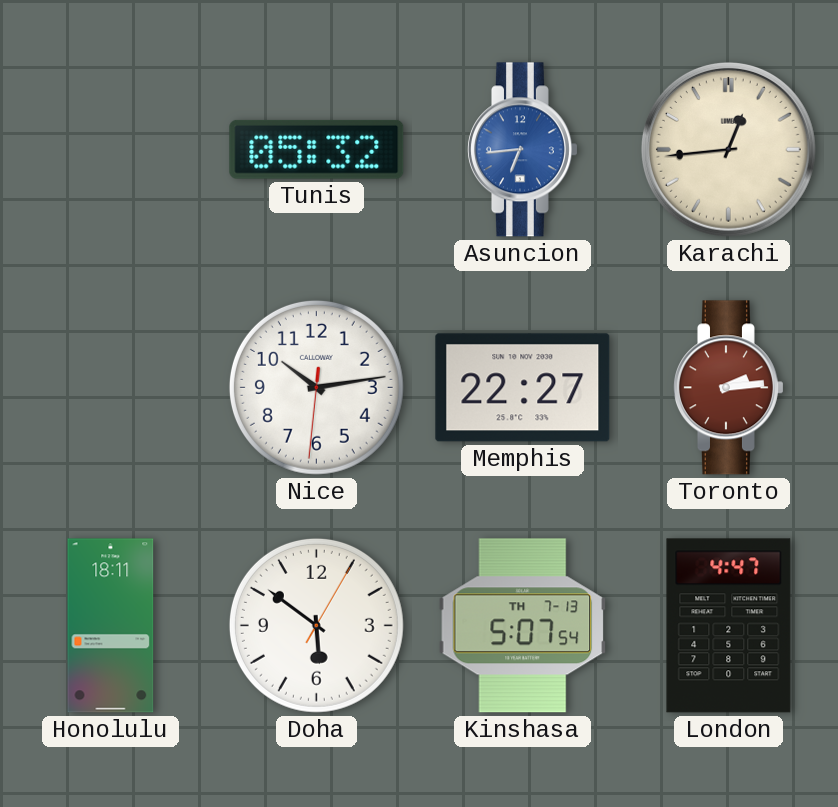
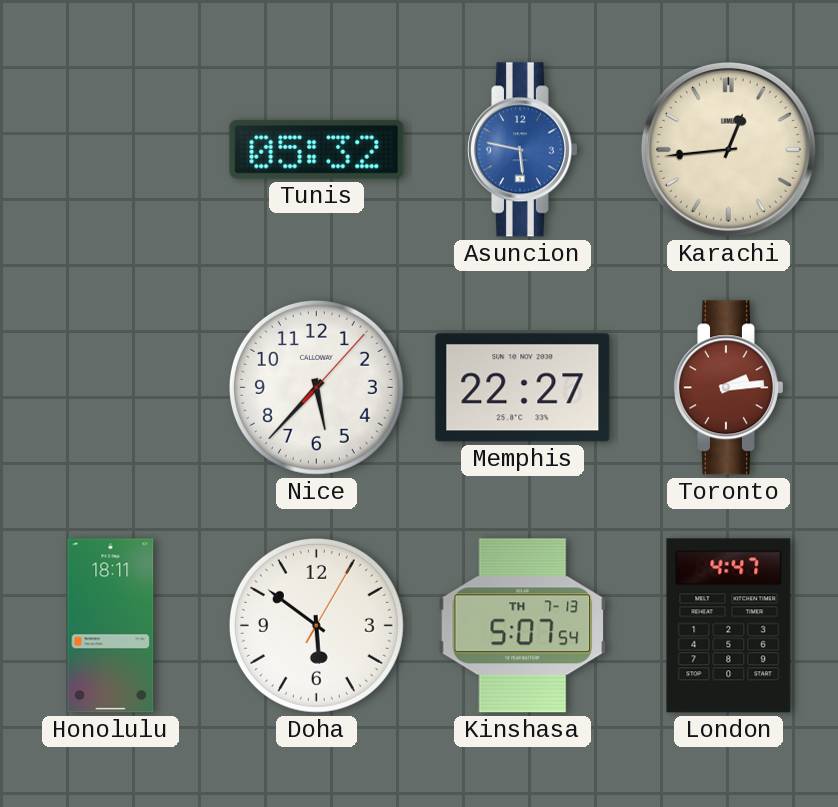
Asuncion: 6:44 -> 5:47
Nice: 10:13 -> 5:37
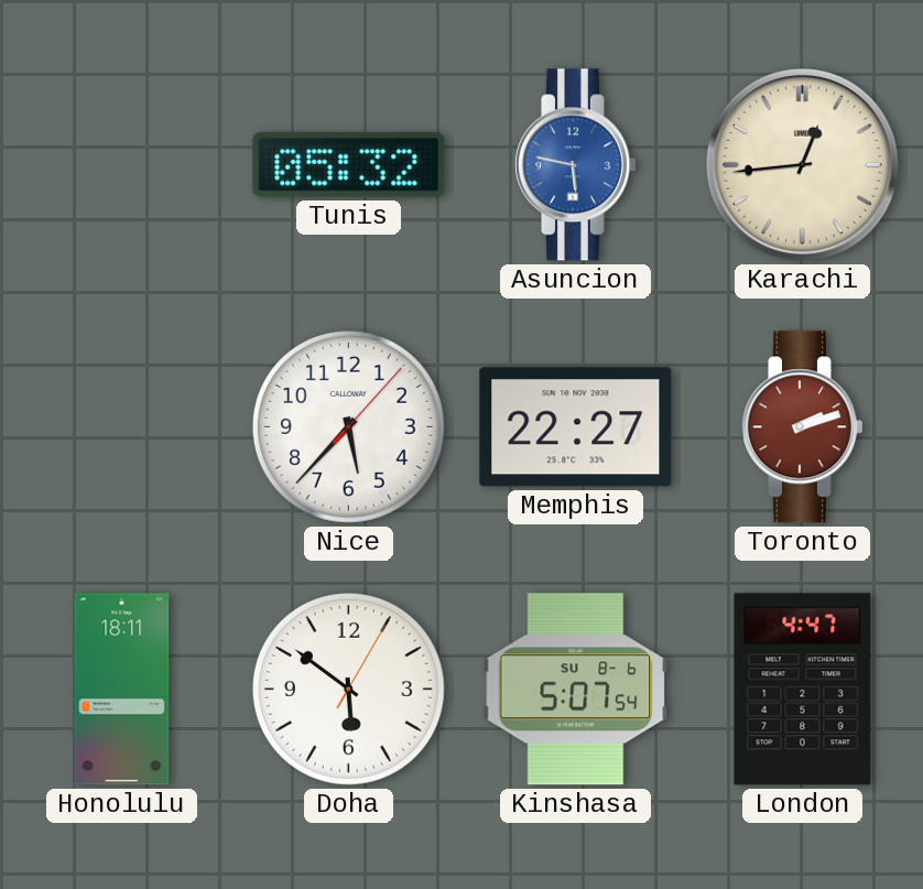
Toronto: 2:14 -> 2:12
Kinshasa date: TH 7-13 -> SU 8-6
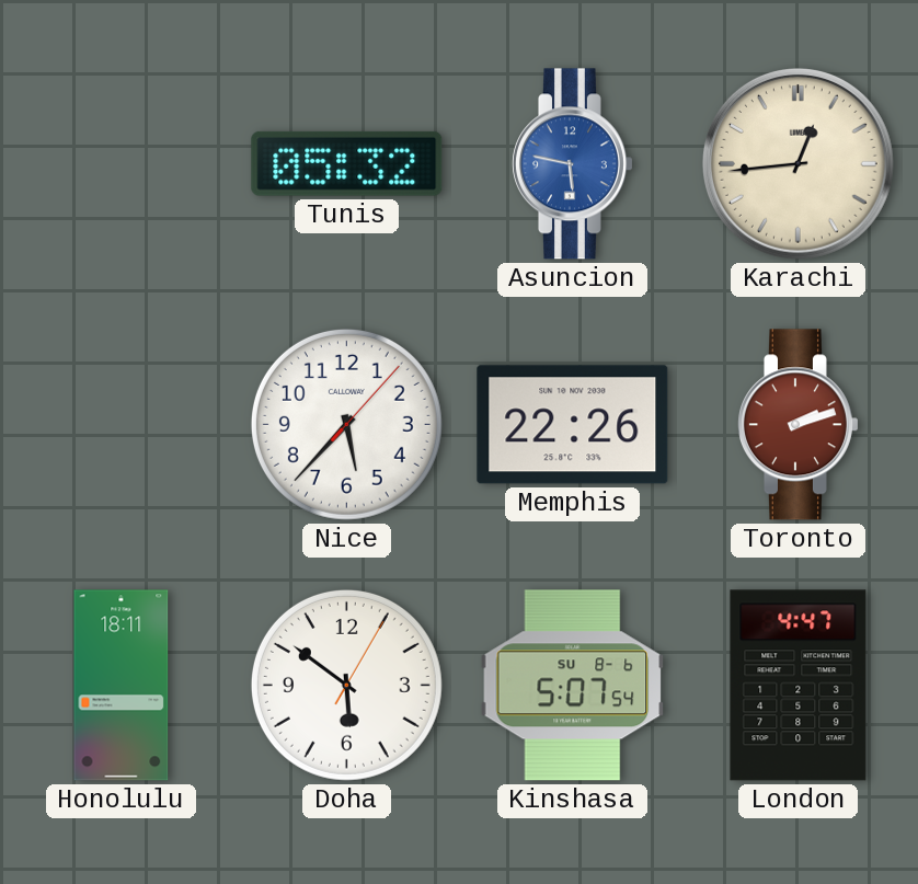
Memphis: 22:27 -> 22:26
